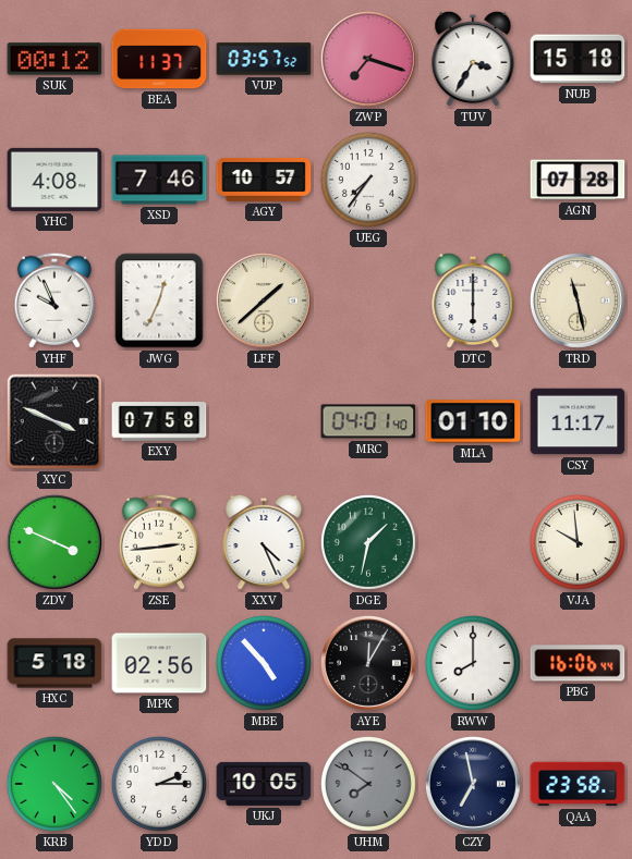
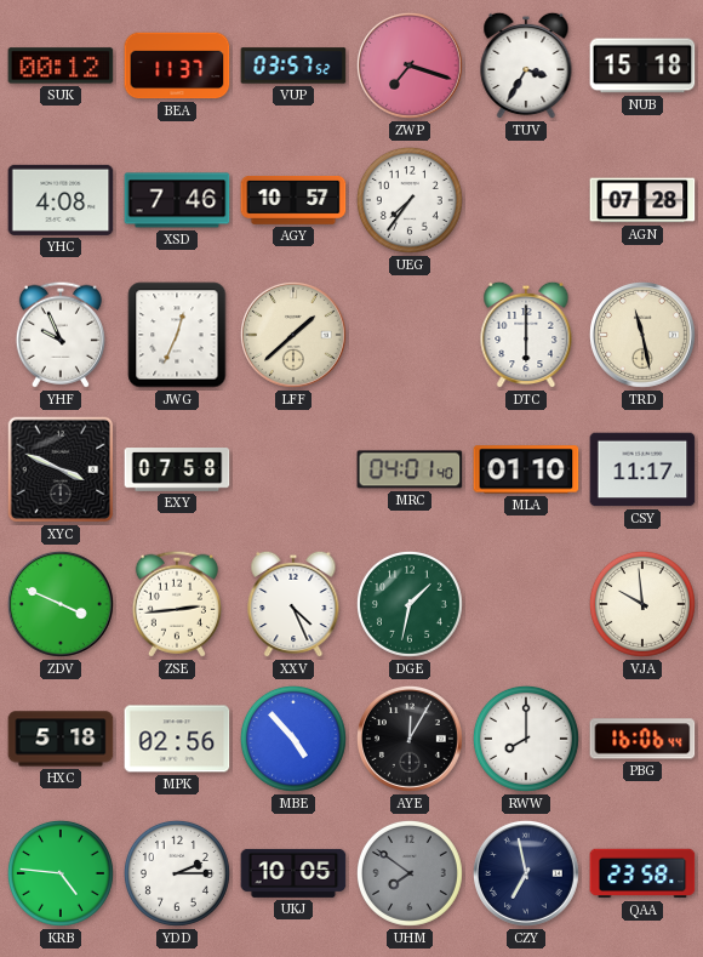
KRB: 4:24 -> 4:46
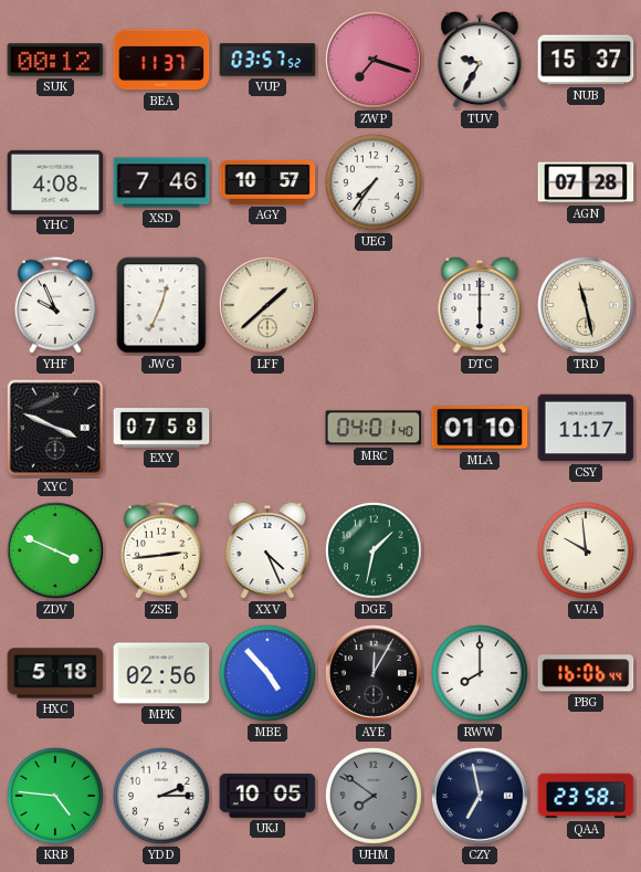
TUV: 3:35 -> 9:35
NUB: 15:18 -> 15:37
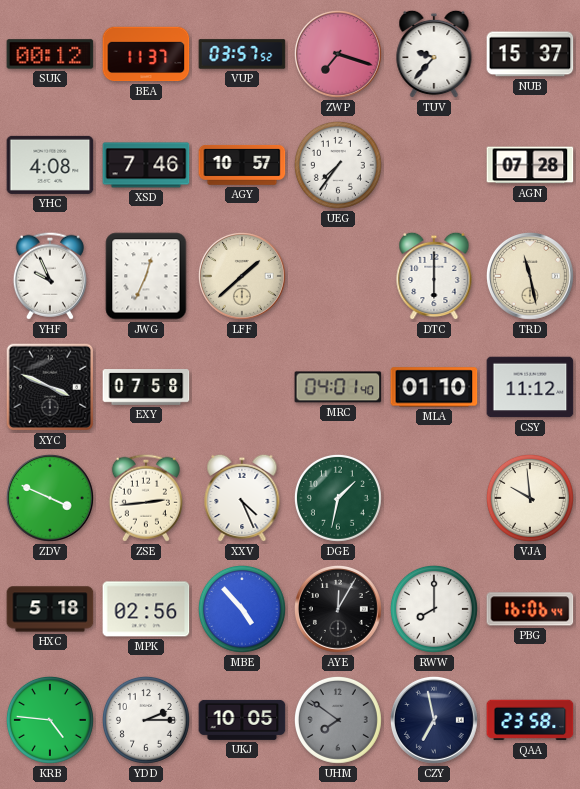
TUV: 9:35 -> 9:37
CSY: 11:17 -> 11:12
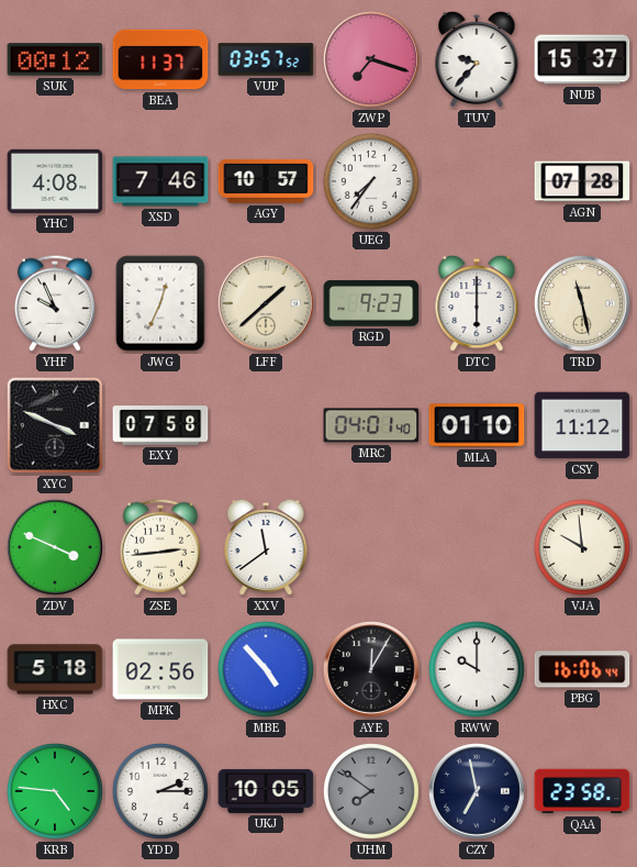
RGD: none -> 9:23
XXV: 4:26 -> 11:39
DGE: 1:32 -> none
RWW: 8:00 -> 10:00
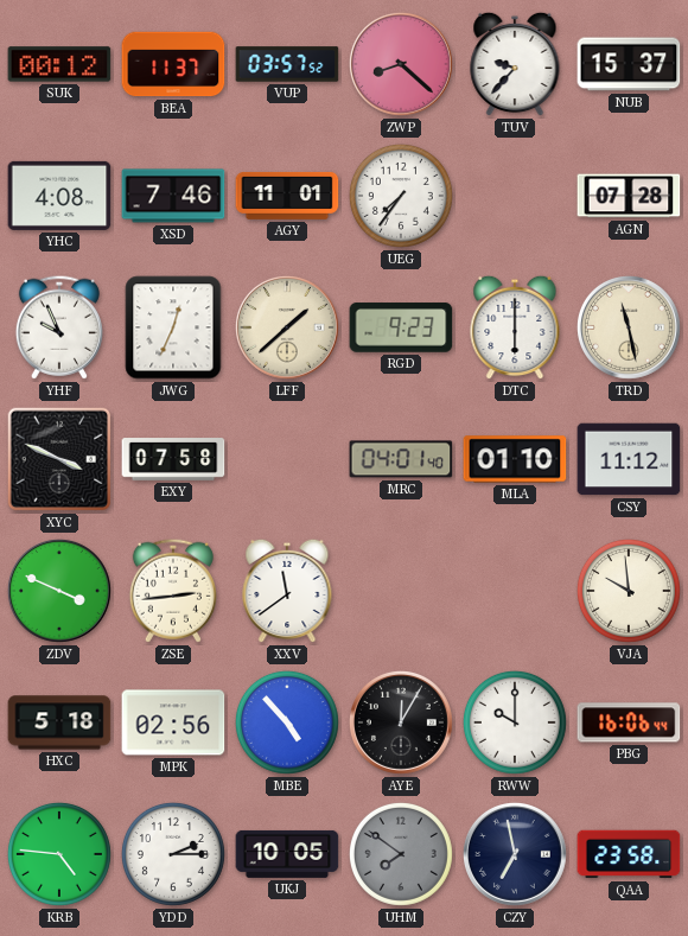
ZWP: 7:18 -> 8:22
AGY: 10:57 -> 11:01
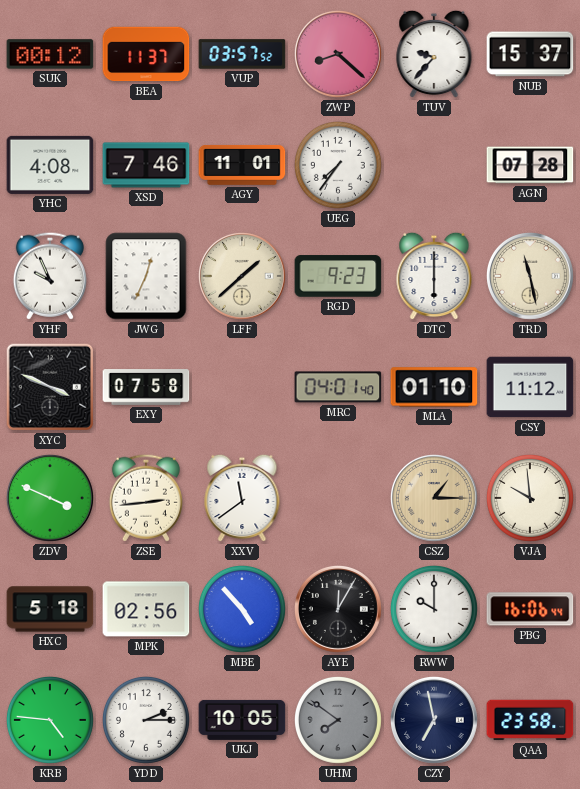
CSZ: none -> 1:15
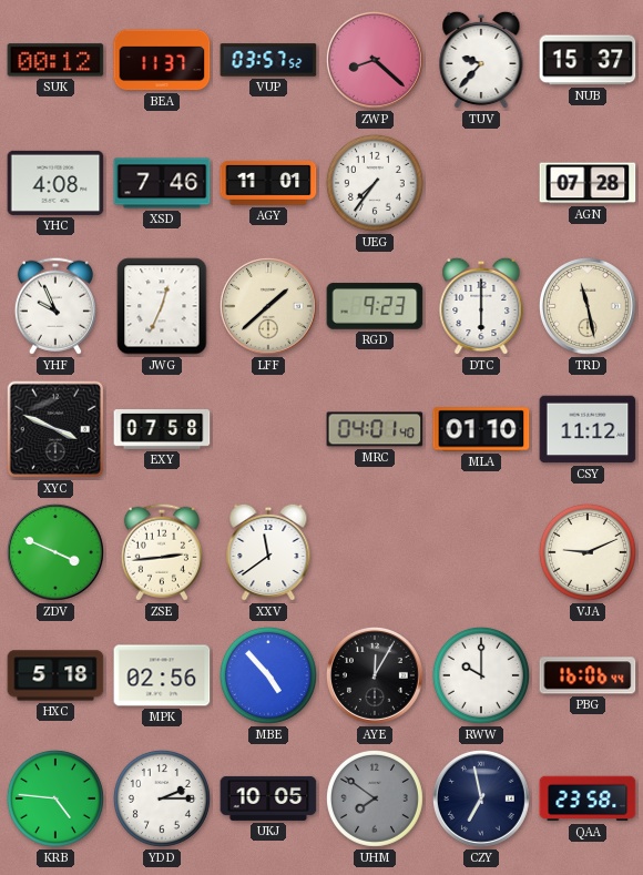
CSZ: 1:15 -> none
VJA: 9:59 -> 9:11
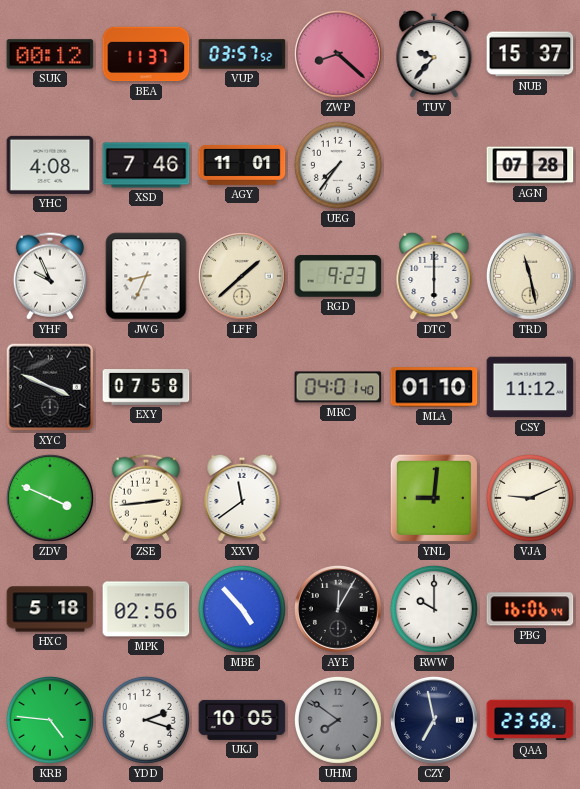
JWG: 12:34 -> 8:34
YNL: none -> 9:01
YDD: 2:15 -> 2:18
